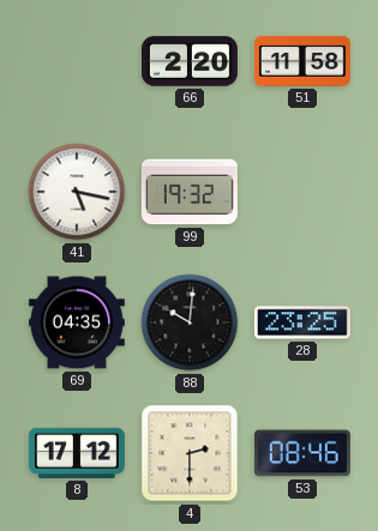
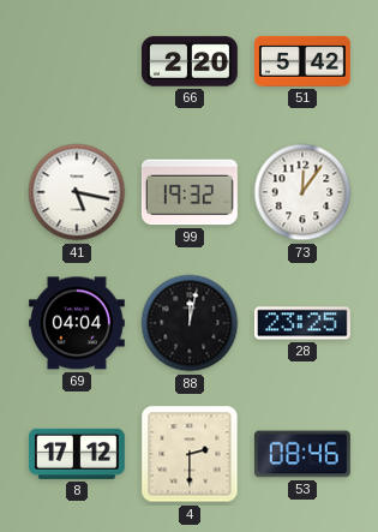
51: 11:58 -> 5:42
73: none -> 12:06
69: 04:35 -> 04:04
88: 10:01 -> 12:02
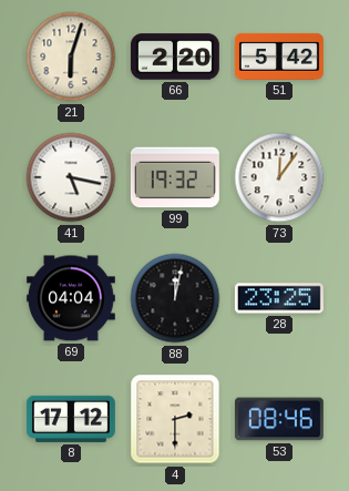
21: none -> 6:03
